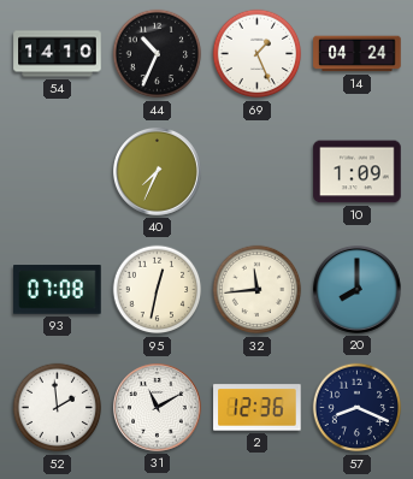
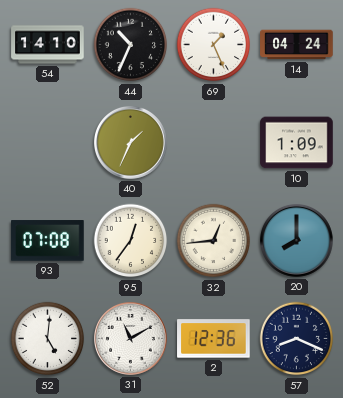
40: 7:34 -> 1:34
95: 12:32 -> 12:36
32: 11:44 -> 12:44
52: 1:59 -> 5:01
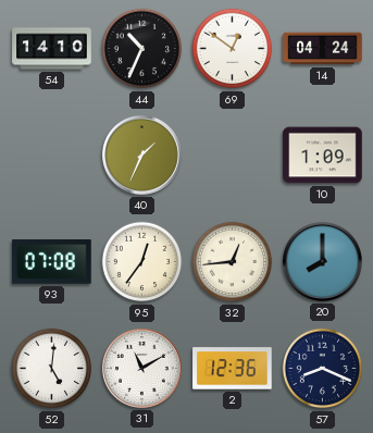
69: 1:26 -> 12:51
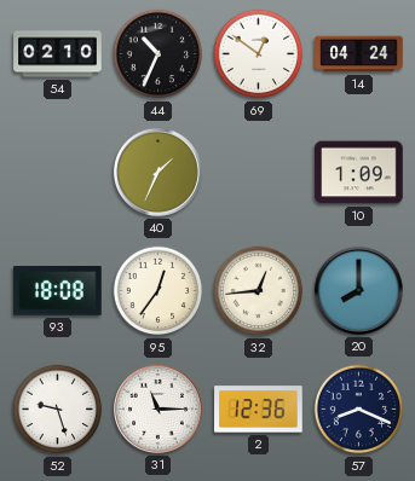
54: 14:10 -> 02:10
93: 07:08 -> 18:08
52: 5:01 -> 9:27
31: 11:10 -> 11:15
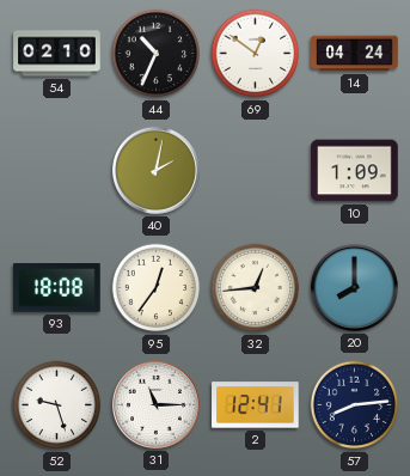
40: 1:34 -> 2:02
2: 12:36 -> 12:41
57: 8:19 -> 8:14
